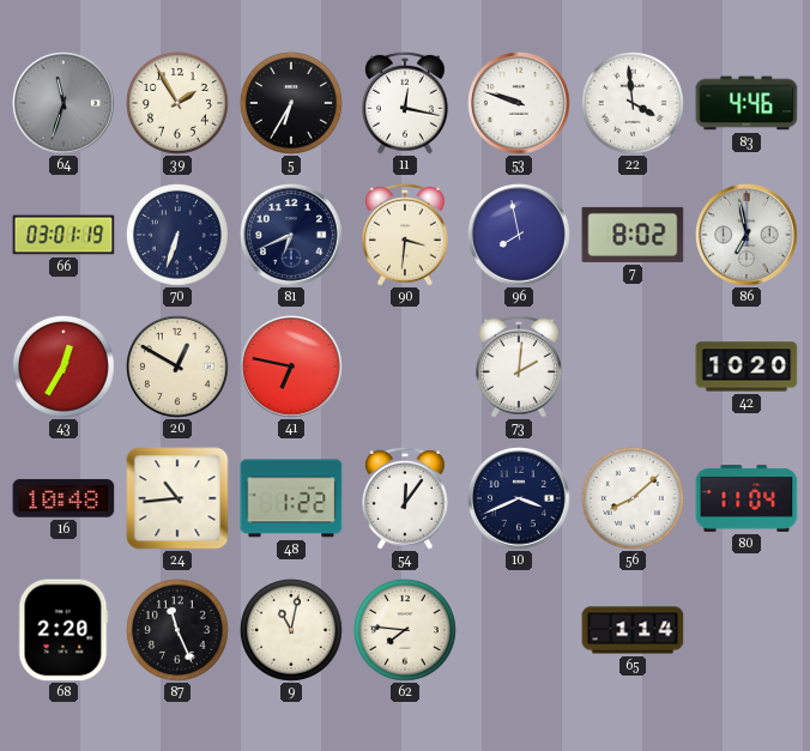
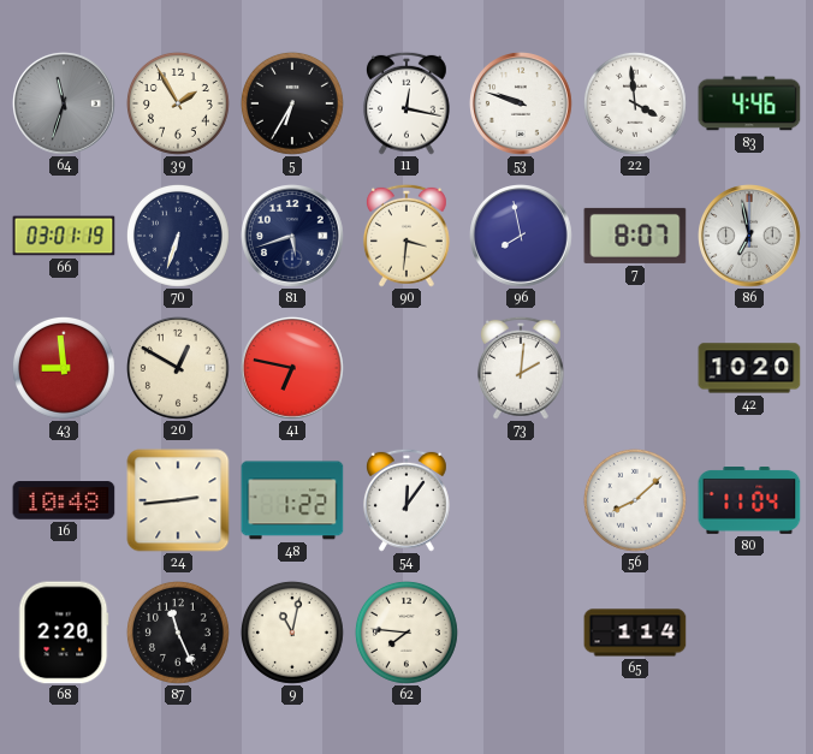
81: 6:41 -> 5:42
7: 8:02 -> 8:07
43: 12:35 -> 8:59
24: 10:44 -> 2:44
10: 3:41 -> none
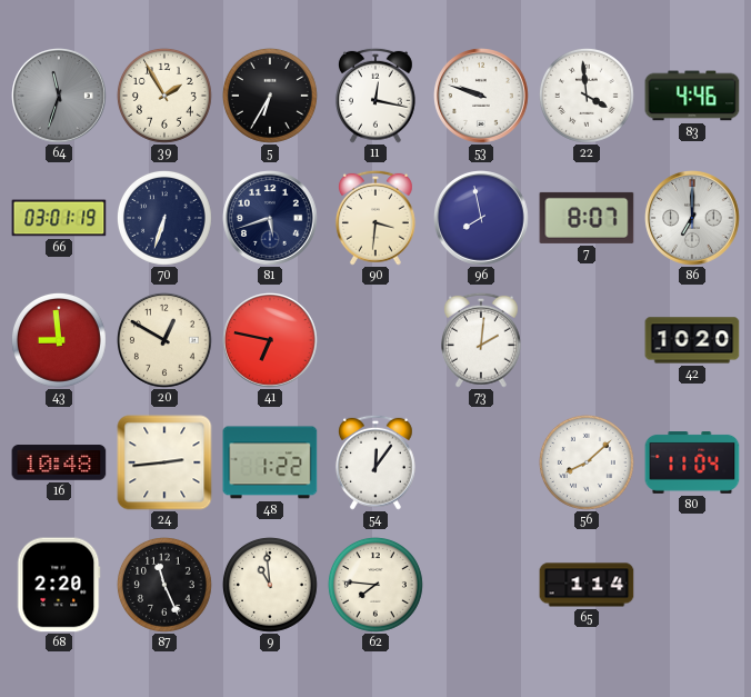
86: 6:58 -> 7:00
9: 11:02 -> 10:59
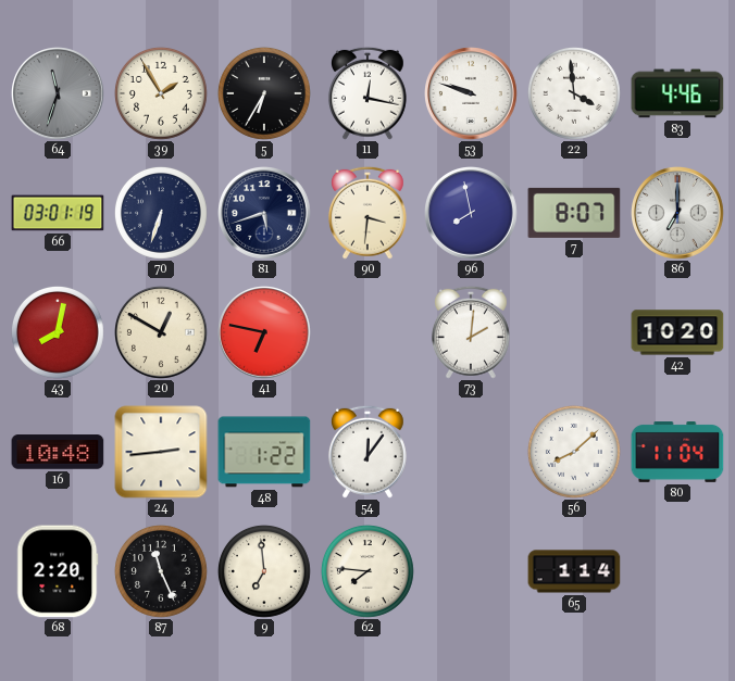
43: 8:59 -> 8:02
9: 10:59 -> 6:59
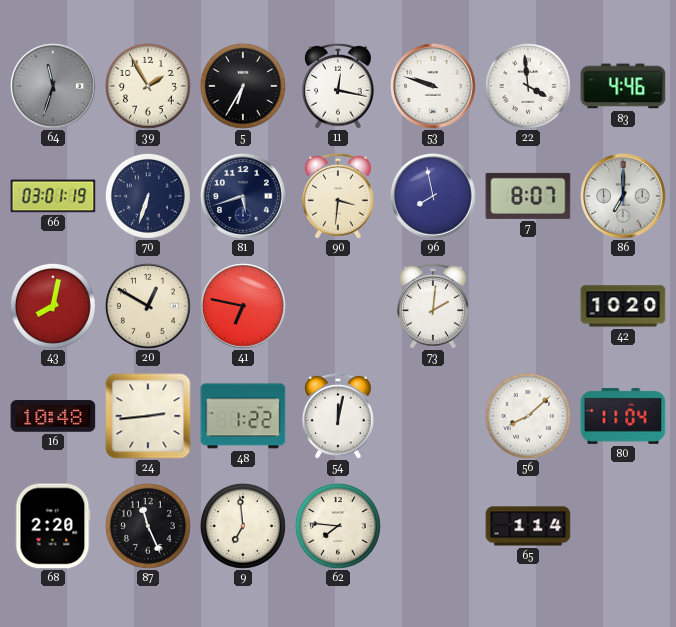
54: 12:06 -> 12:02
